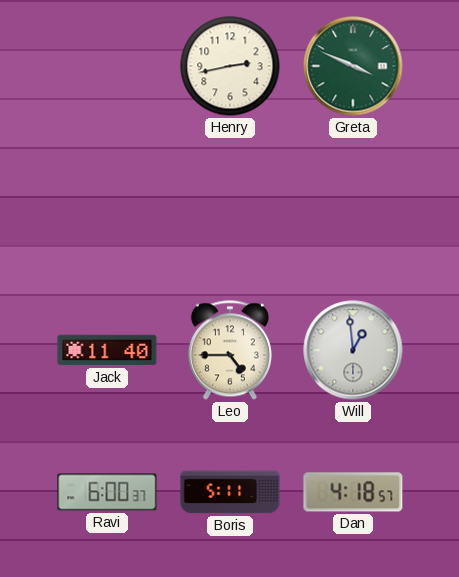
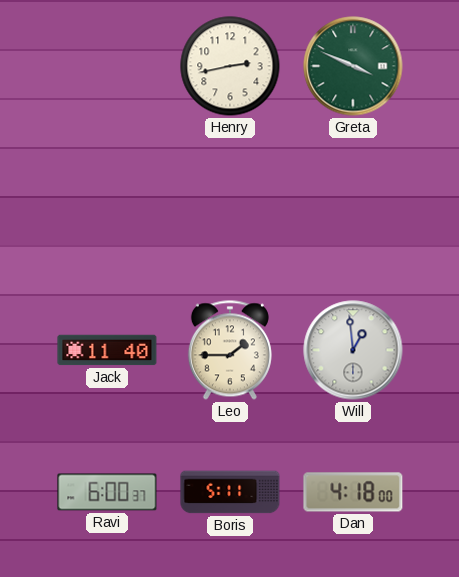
Leo: 4:45 -> 1:45
Dan: 4:18:57 -> 4:18:00
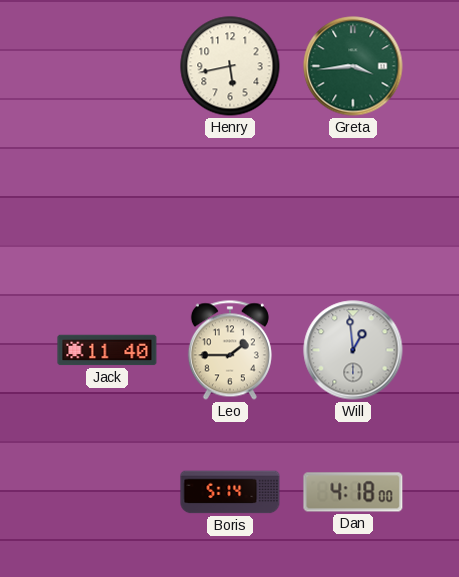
Henry: 2:43 -> 5:43
Greta: 3:49 -> 3:44
Ravi: 6:00 -> none
Boris: 5:11 -> 5:14
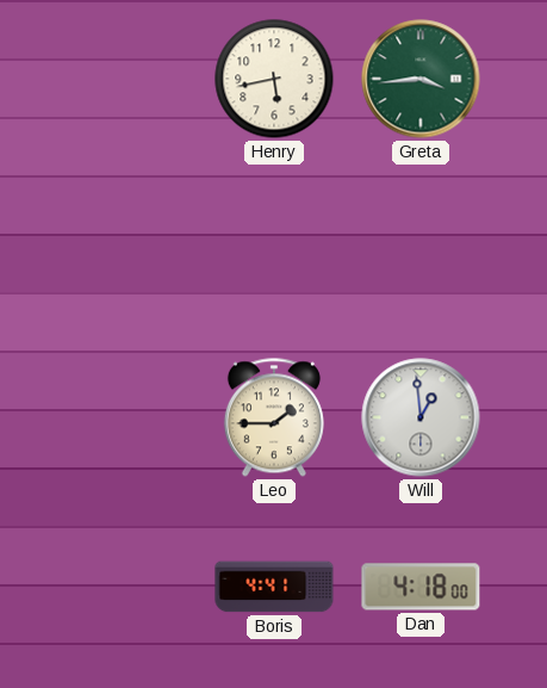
Jack: 11:40 -> none
Boris: 5:14 -> 4:41
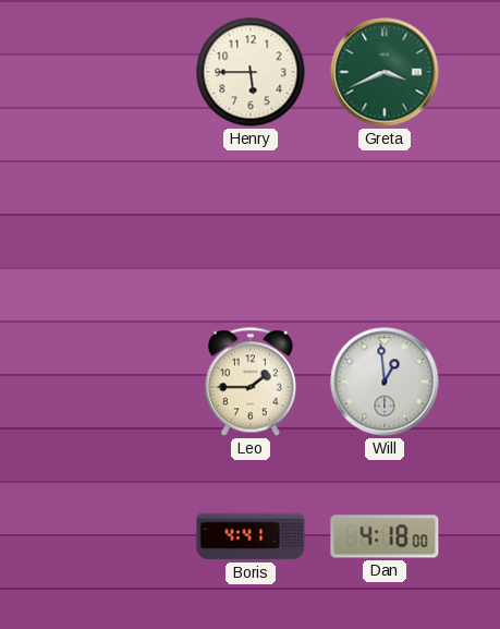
Henry: 5:43 -> 5:45
Greta: 3:44 -> 3:41
